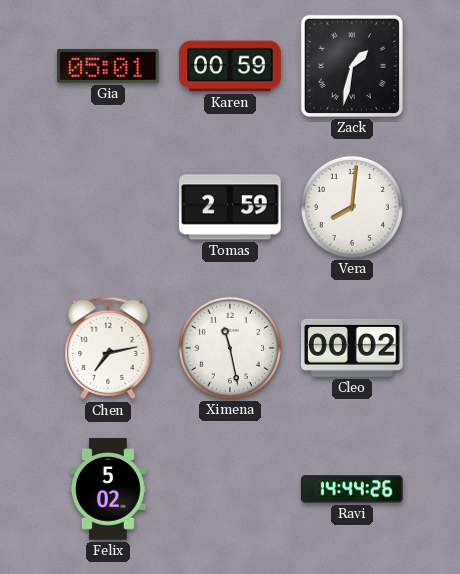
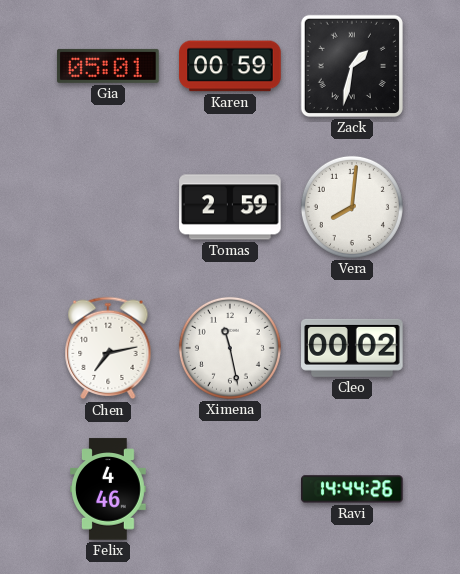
Felix: 5:02 -> 4:46
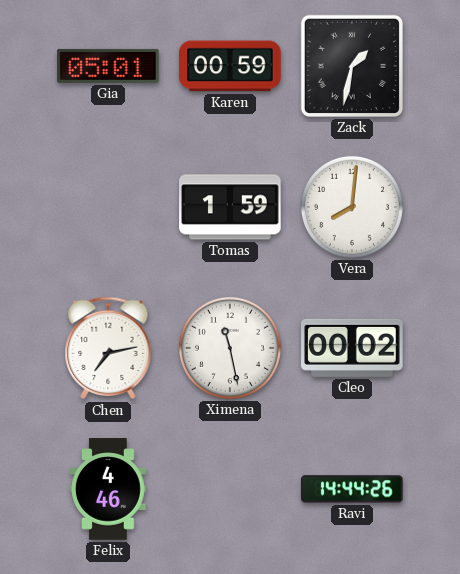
Tomas: 2:59 -> 1:59
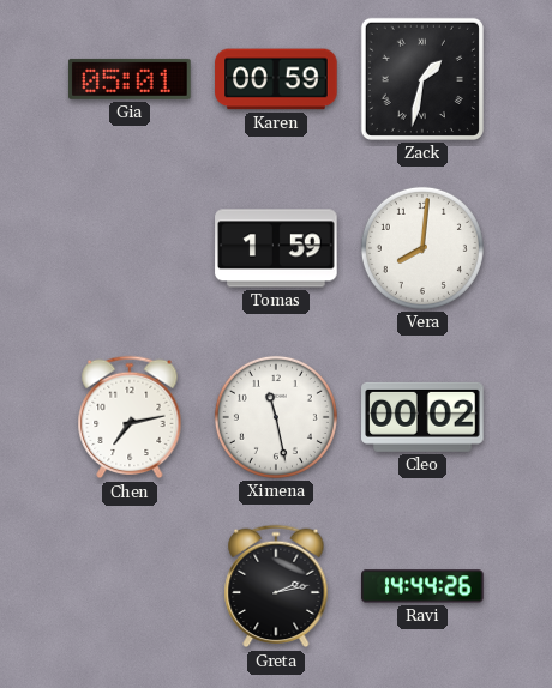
Felix: 4:46 -> none
Greta: none -> 2:13
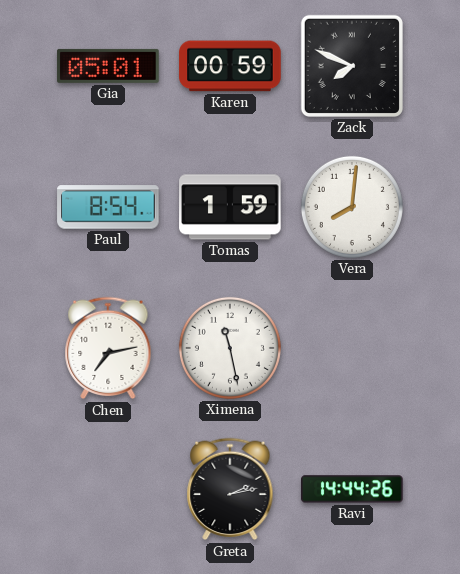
Zack: 1:32 -> 7:49
Paul: none -> 8:54
Cleo: 00:02 -> none
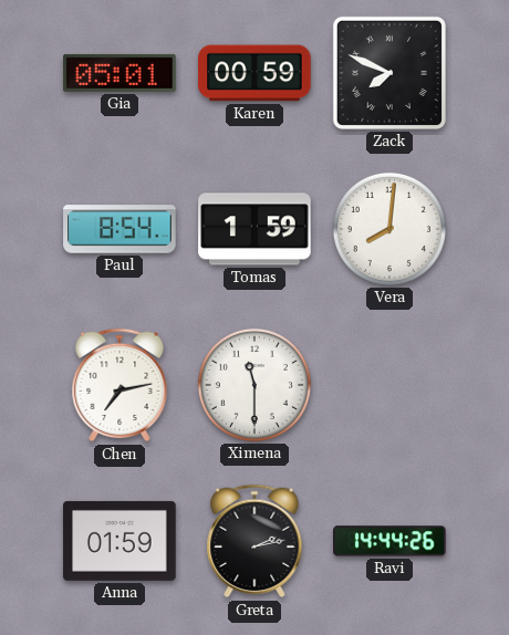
Ximena: 11:28 -> 11:30
Anna: none -> 01:59
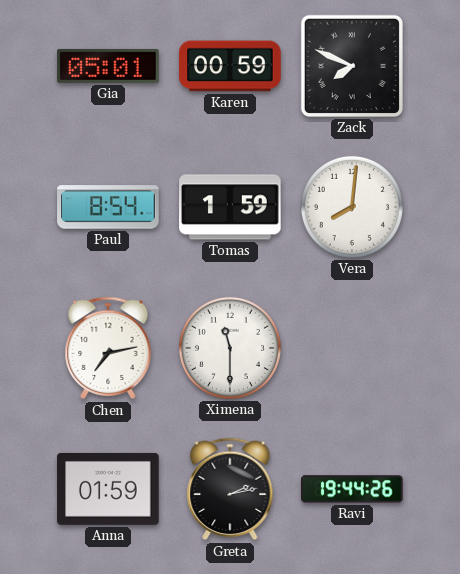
Ravi: 14:44 -> 19:44
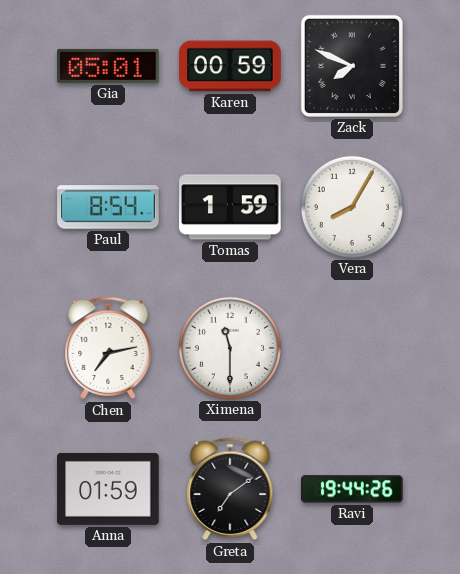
Vera: 8:01 -> 8:05
Greta: 2:13 -> 7:09
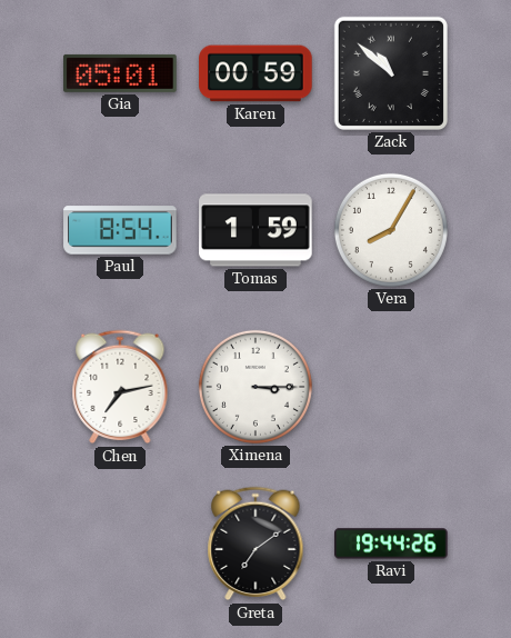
Zack: 7:49 -> 10:52
Ximena: 11:30 -> 3:15
Anna: 01:59 -> none
